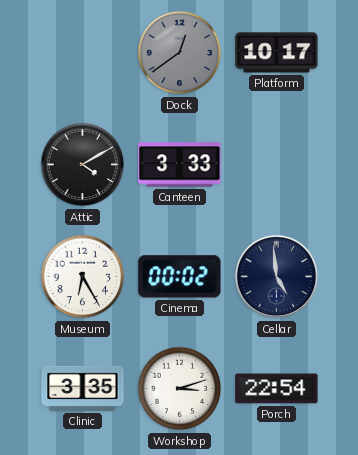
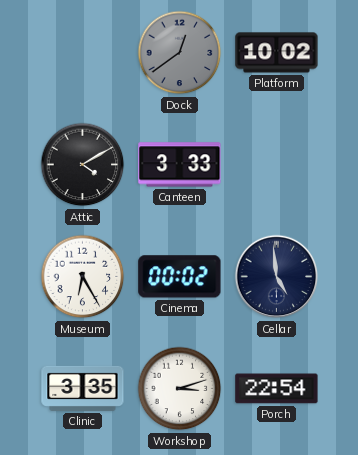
Platform: 10:17 -> 10:02
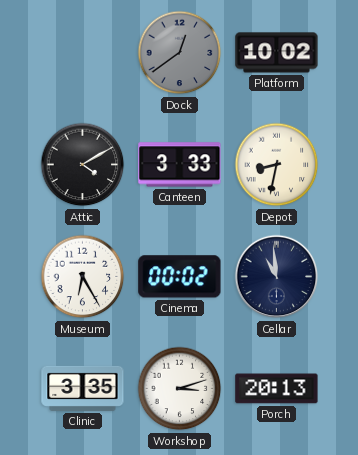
Depot: none -> 8:32
Cellar: 4:59 -> 10:59
Porch: 22:54 -> 20:13
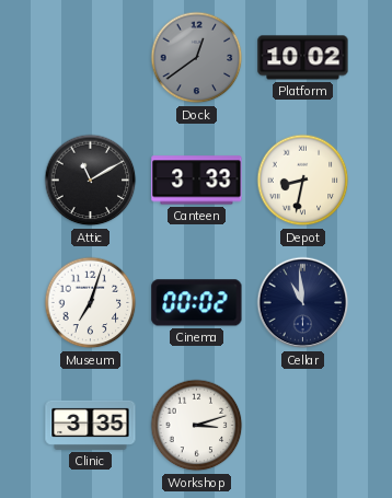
Attic: 4:10 -> 11:10
Museum: 6:25 -> 7:03
Porch: 20:13 -> none
